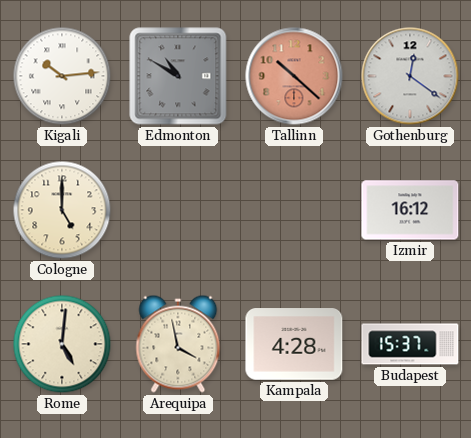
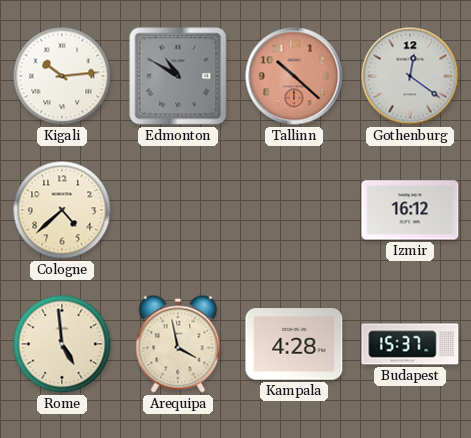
Cologne: 5:00 -> 4:38
Rome: 5:01 -> 4:59
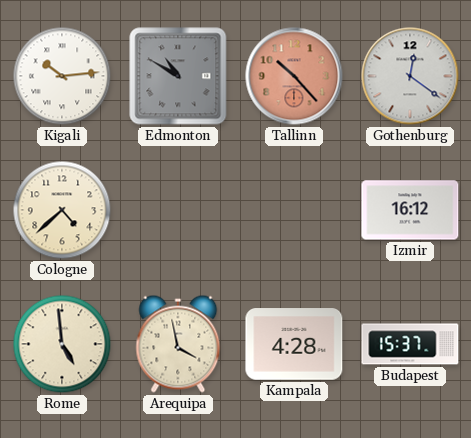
Tallinn: 10:22 -> 10:23
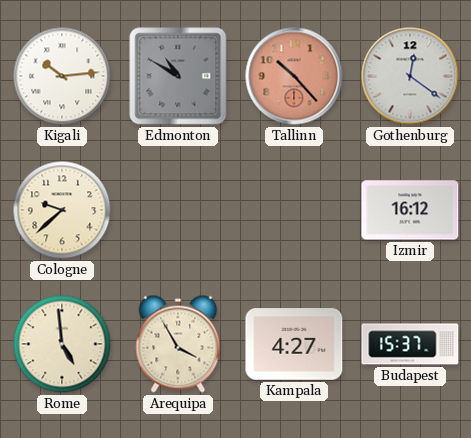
Cologne: 4:38 -> 9:38
Arequipa: 3:58 -> 3:55
Kampala: 4:28 -> 4:27
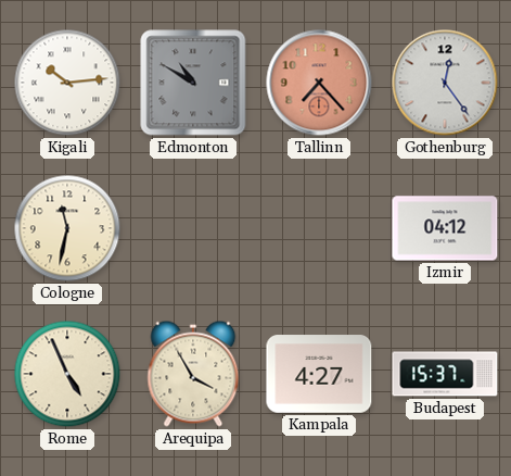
Tallinn: 10:23 -> 7:23
Gothenburg: 12:21 -> 12:24
Cologne: 9:38 -> 11:32
Izmir: 16:12 -> 04:12
Rome: 4:59 -> 4:56
